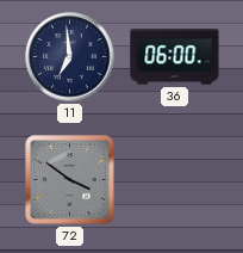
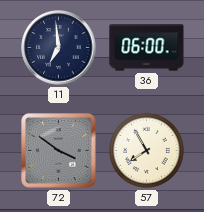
57: none -> 7:55
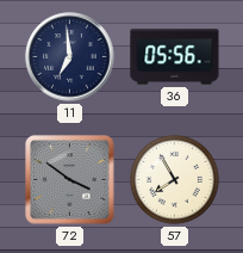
36: 06:00 -> 05:56
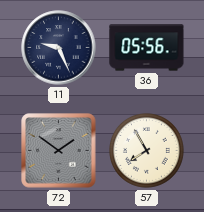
11: 6:59 -> 9:26
72: 3:51 -> 1:51
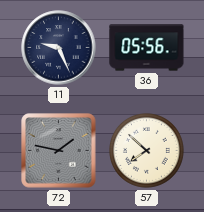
72: 1:51 -> 1:47
57: 7:55 -> 7:52
